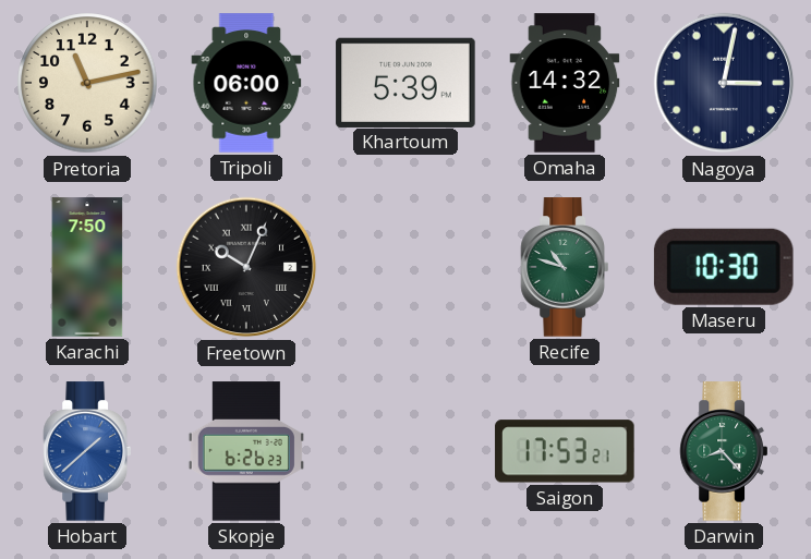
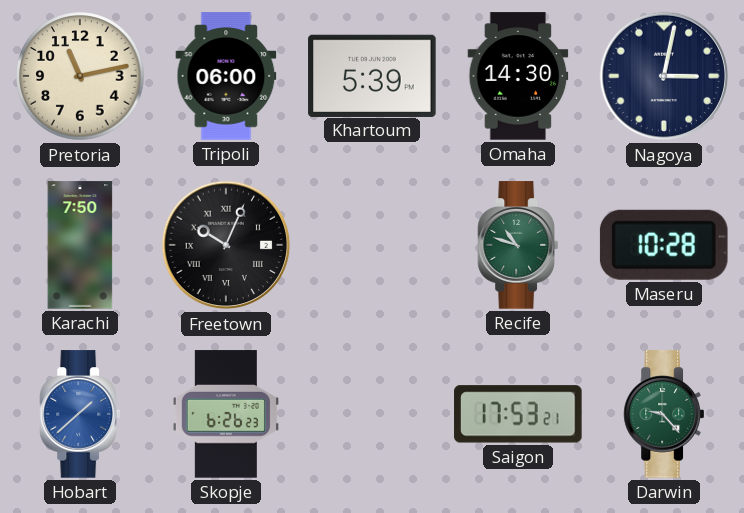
Omaha: 14:32 -> 14:30
Maseru: 10:30 -> 10:28
Darwin: 8:23 -> 9:23
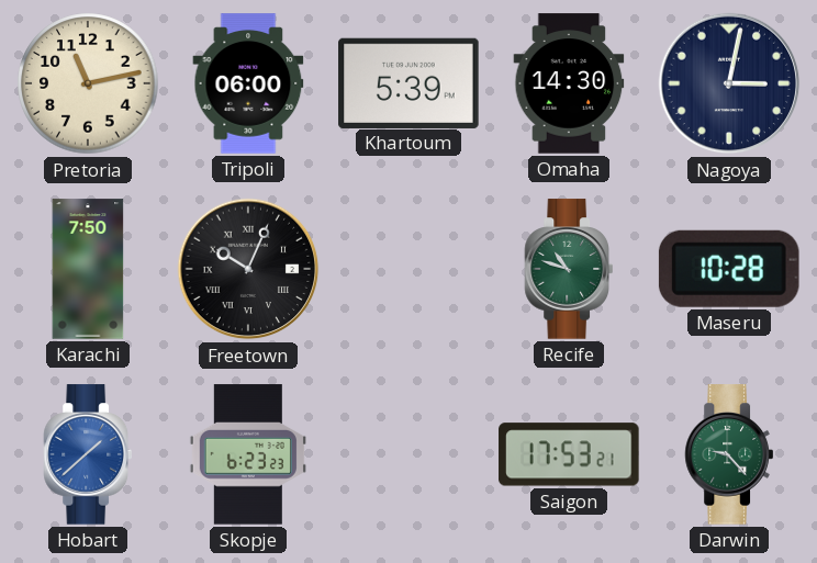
Skopje: 6:26 -> 6:23
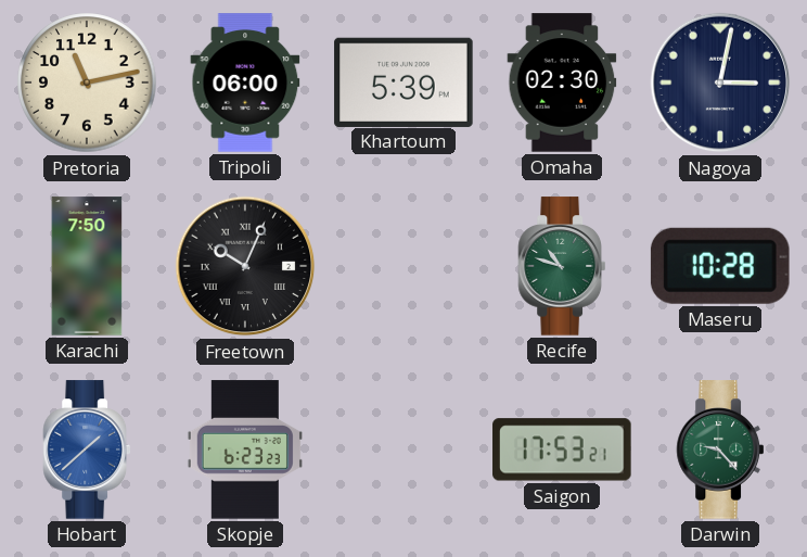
Omaha: 14:30 -> 02:30
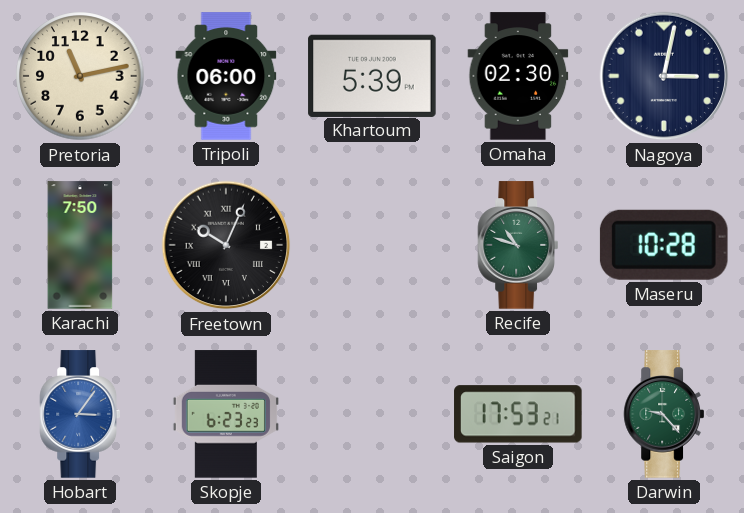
Hobart: 1:38 -> 3:06
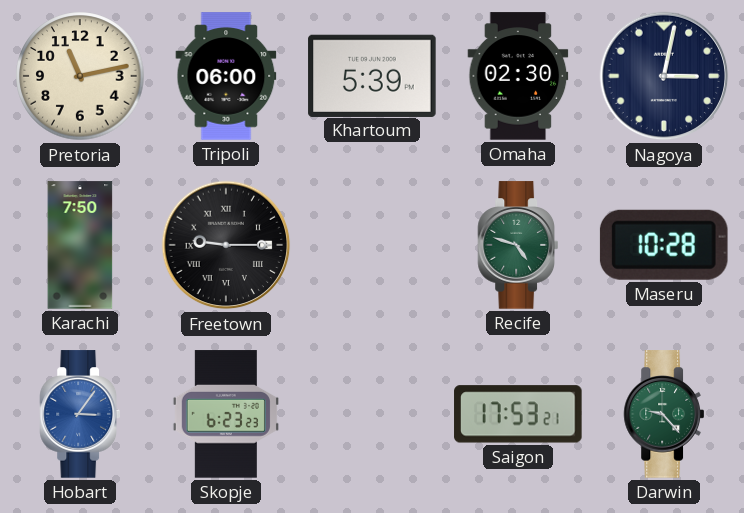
Freetown: 10:04 -> 9:15
Recife: 10:48 -> 4:48
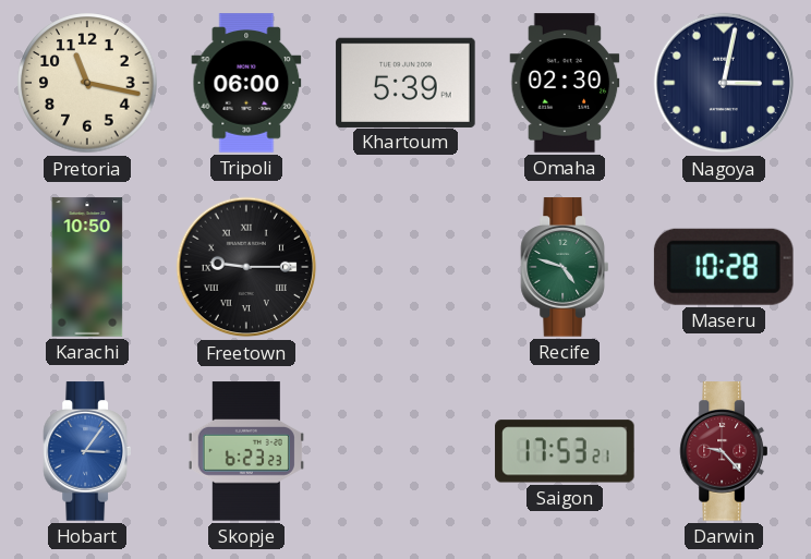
Pretoria: 11:13 -> 11:17
Karachi: 7:50 -> 10:50
Darwin dial: green -> burgundy
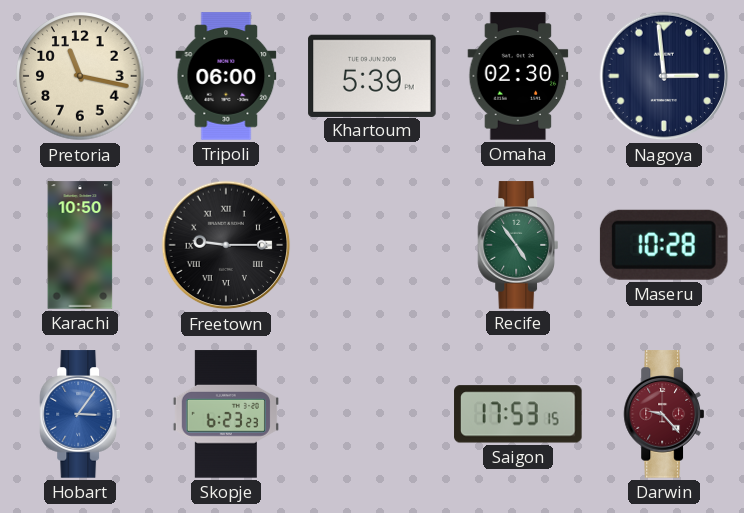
Nagoya: 3:02 -> 2:59
Recife: 4:48 -> 4:54
Saigon: 17:53:21 -> 17:53:15
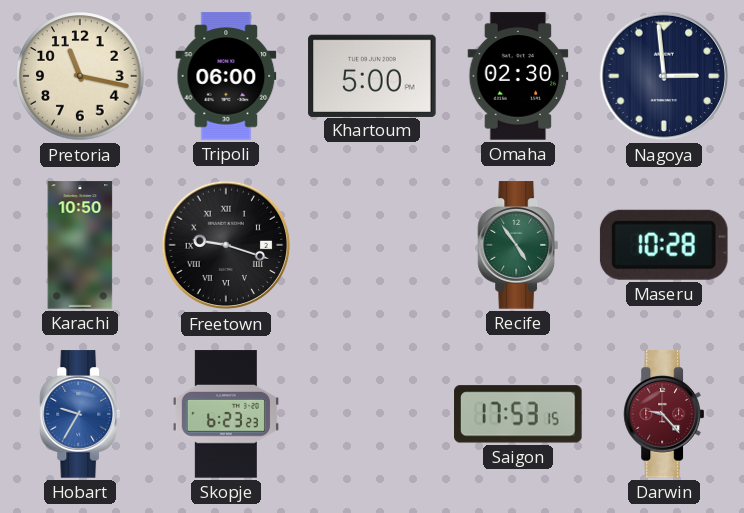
Khartoum: 5:39 -> 5:00
Freetown: 9:15 -> 9:18
Hobart: 3:06 -> 9:35
